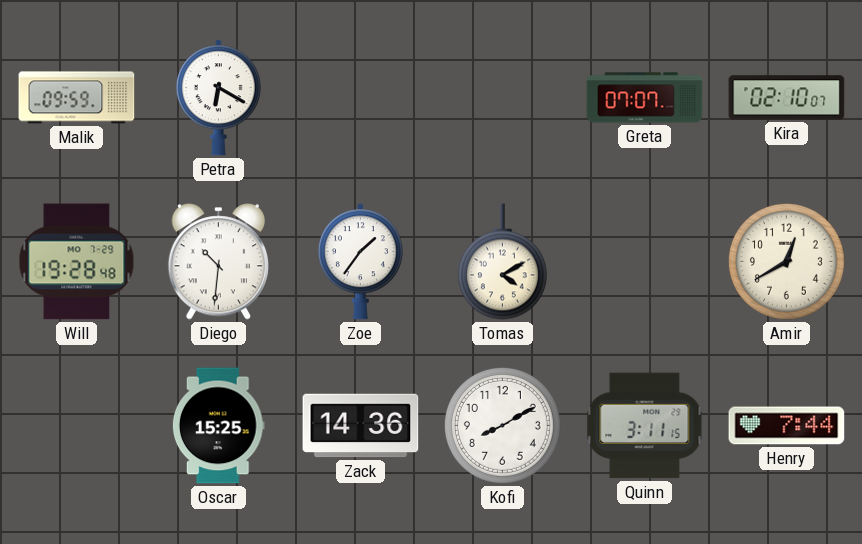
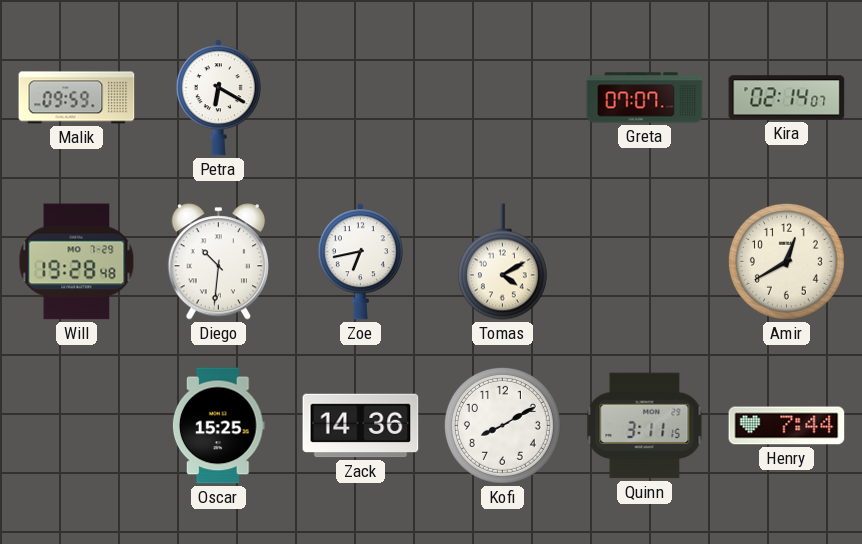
Kira: 02:10 -> 02:14
Zoe: 1:36 -> 6:43
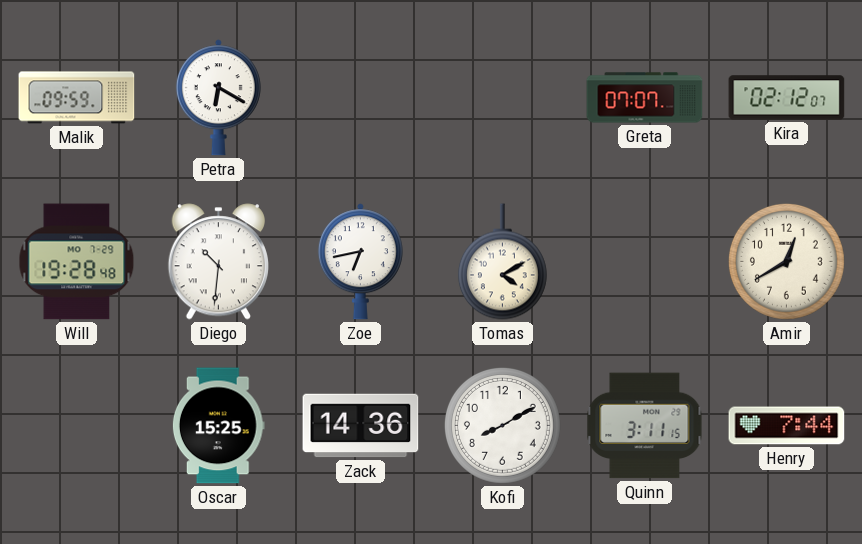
Kira: 02:14 -> 02:12
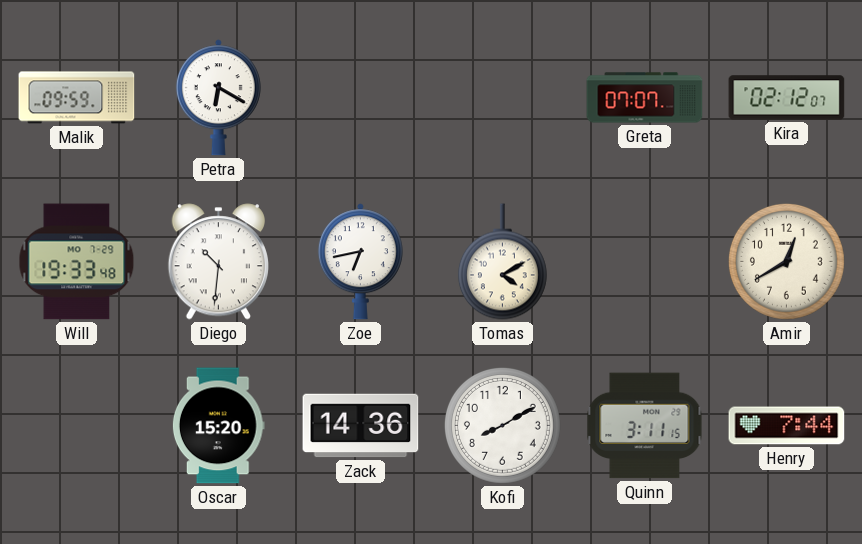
Will: 19:28 -> 19:33
Oscar: 15:25 -> 15:20
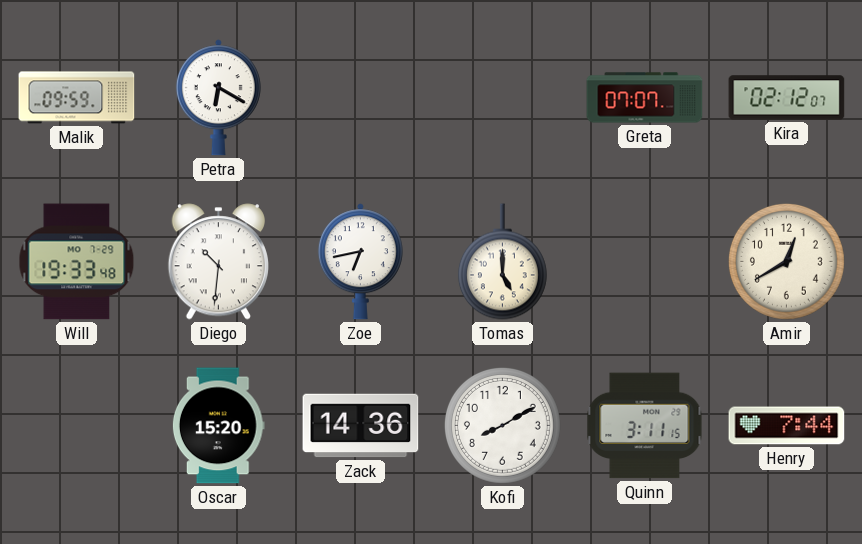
Tomas: 4:10 -> 5:00
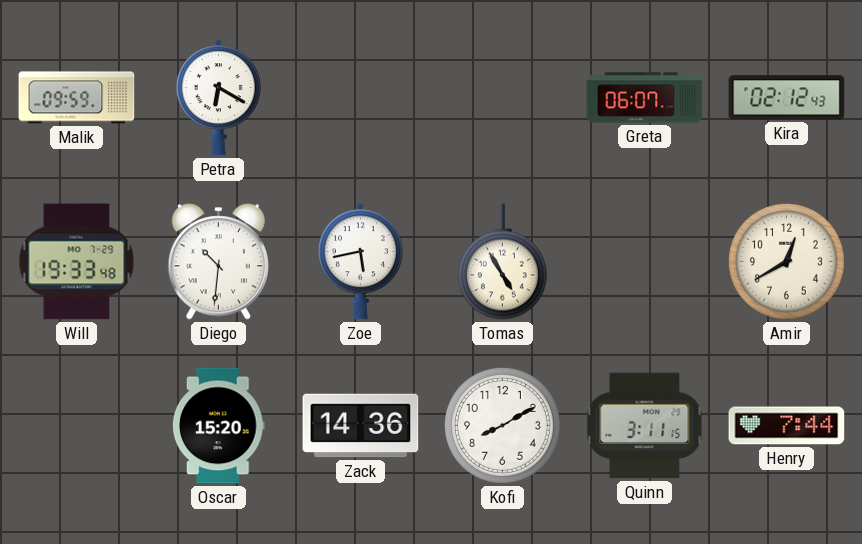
Greta: 07:07 -> 06:07
Kira: 02:12:07 -> 02:12:43
Zoe: 6:43 -> 5:43
Tomas: 5:00 -> 4:55
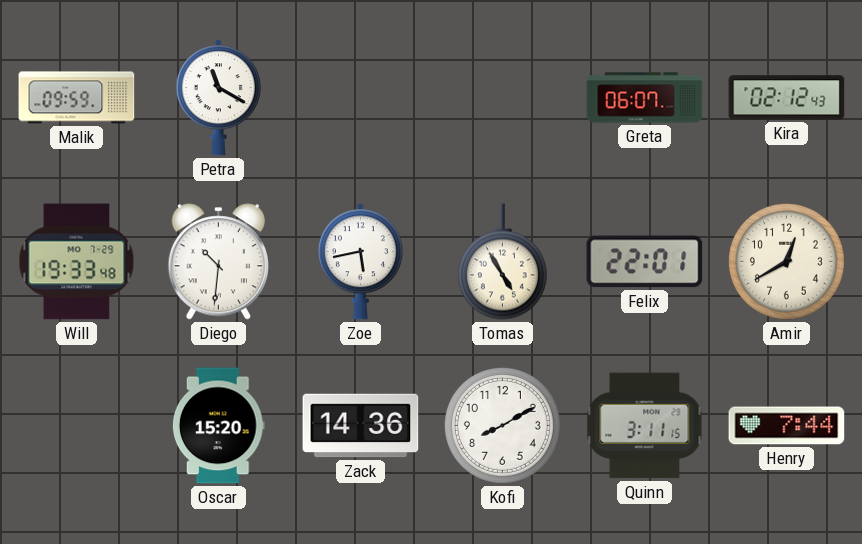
Petra: 6:20 -> 11:20
Felix: none -> 22:01
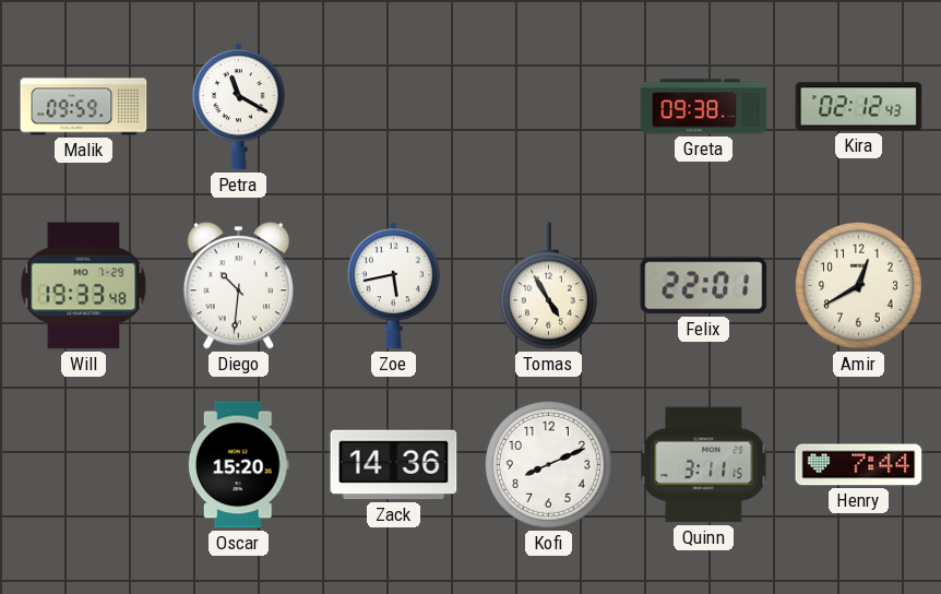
Greta: 06:07 -> 09:38
Kofi: 8:10 -> 8:11
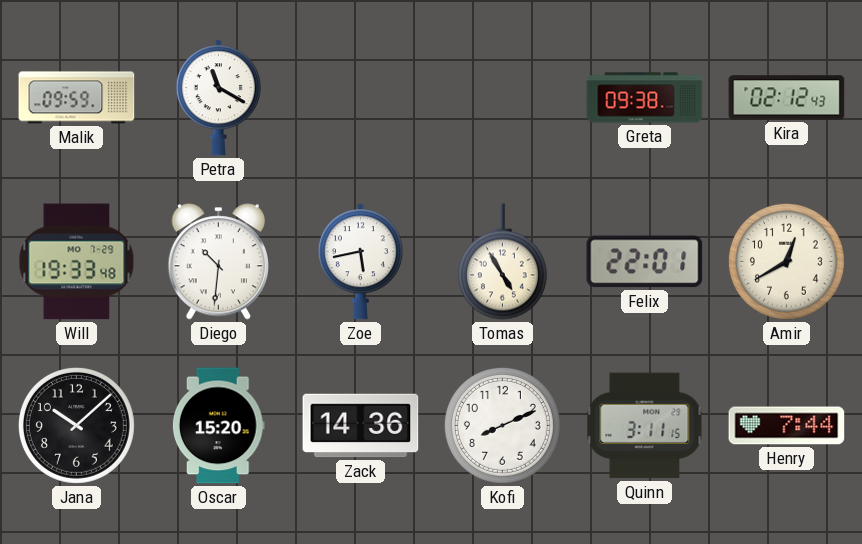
Jana: none -> 10:08
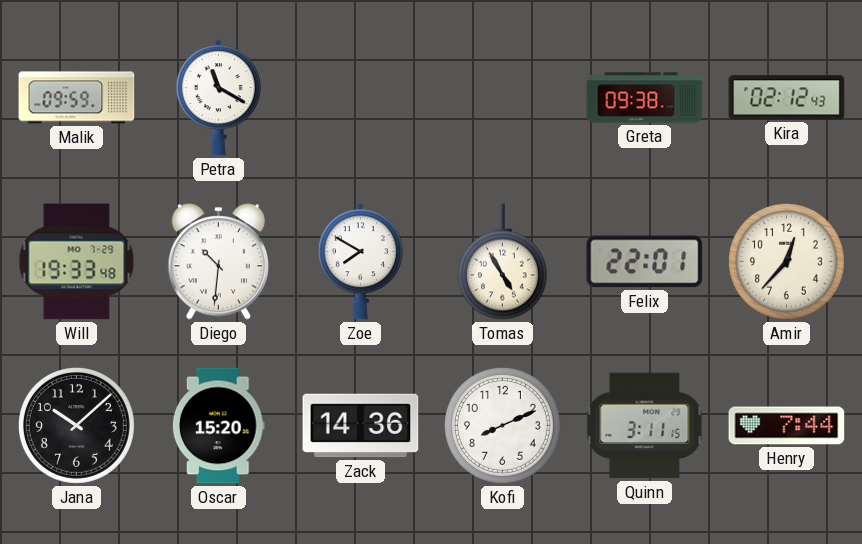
Zoe: 5:43 -> 7:50
Amir: 12:40 -> 12:37
